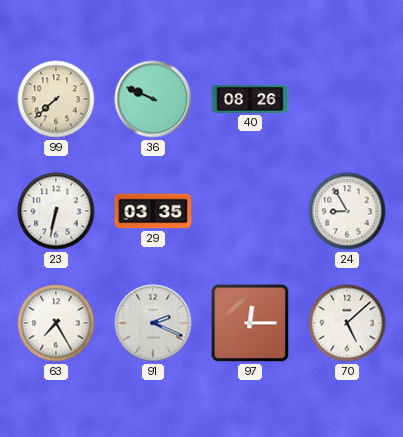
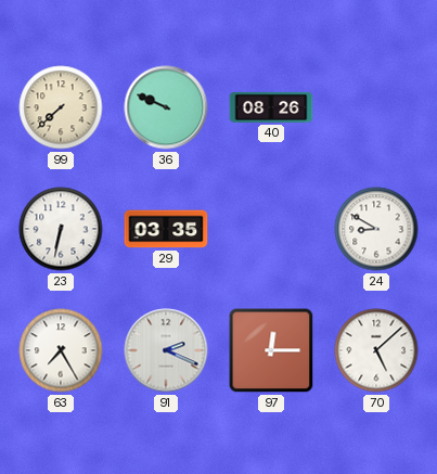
24: 8:55 -> 8:50
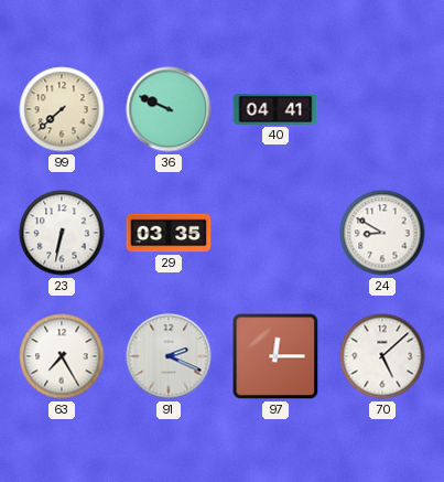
40: 08:26 -> 04:41
